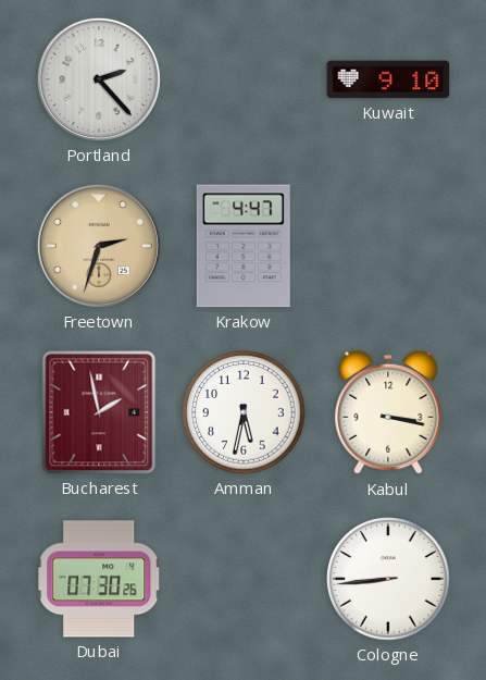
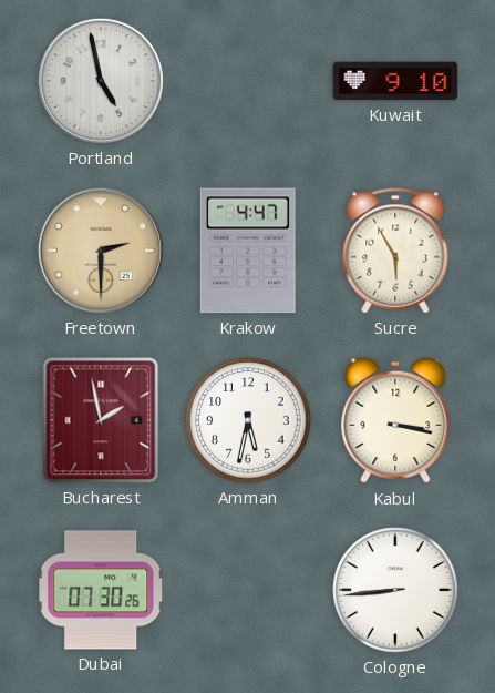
Portland: 2:23 -> 4:58
Freetown: 2:33 -> 2:30
Sucre: none -> 5:55
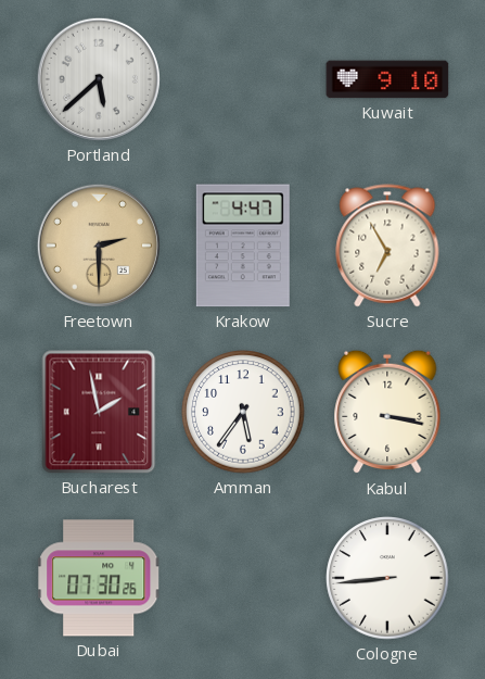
Portland: 4:58 -> 5:38
Sucre: 5:55 -> 6:55
Amman: 5:32 -> 5:36
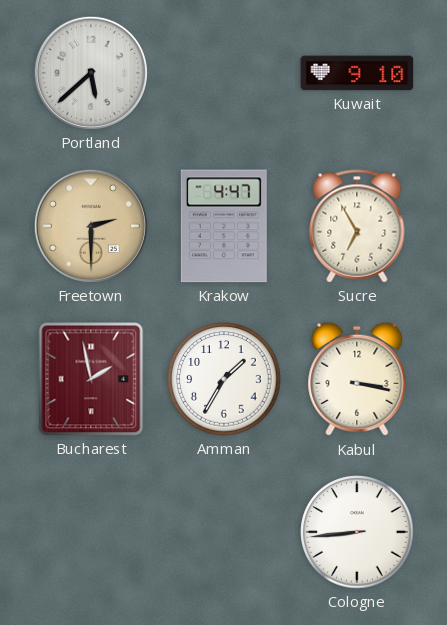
Amman: 5:36 -> 1:35
Dubai: 07:30 -> none
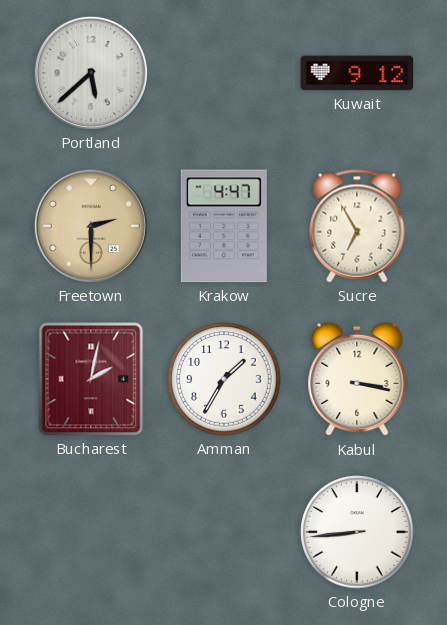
Kuwait: 9:10 -> 9:12
Bucharest: 1:58 -> 2:02
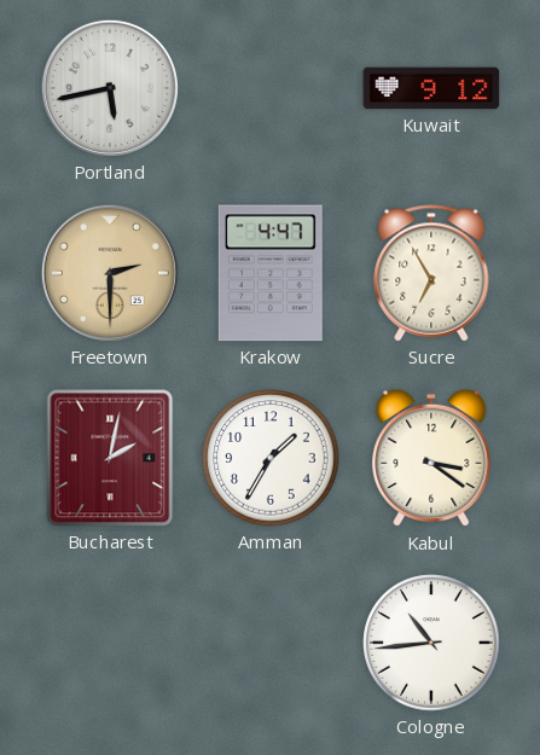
Portland: 5:38 -> 5:43
Kabul: 3:17 -> 3:21
Cologne: 8:44 -> 10:44
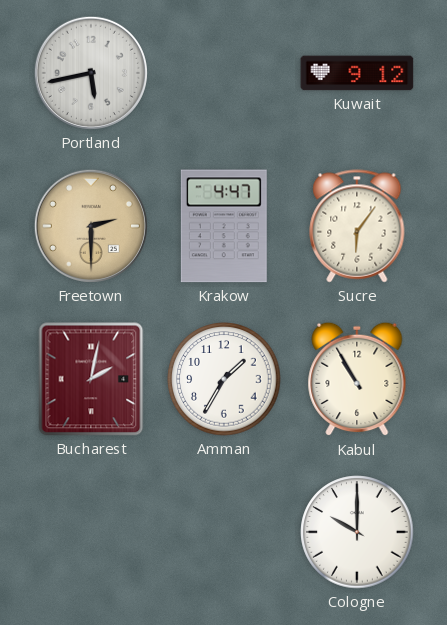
Sucre: 6:55 -> 6:06
Kabul: 3:21 -> 10:55
Cologne: 10:44 -> 10:00
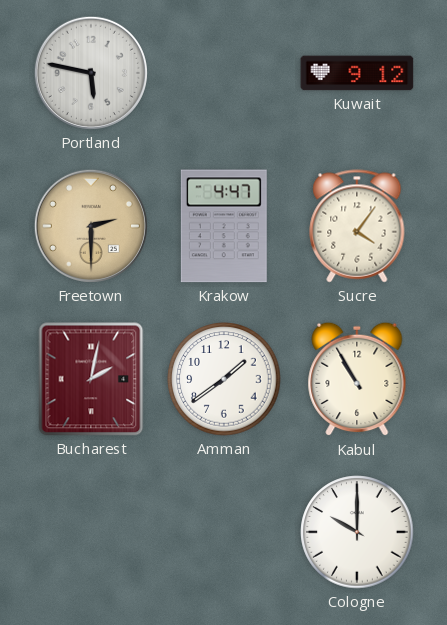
Portland: 5:43 -> 5:47
Sucre: 6:06 -> 4:06
Amman: 1:35 -> 1:39
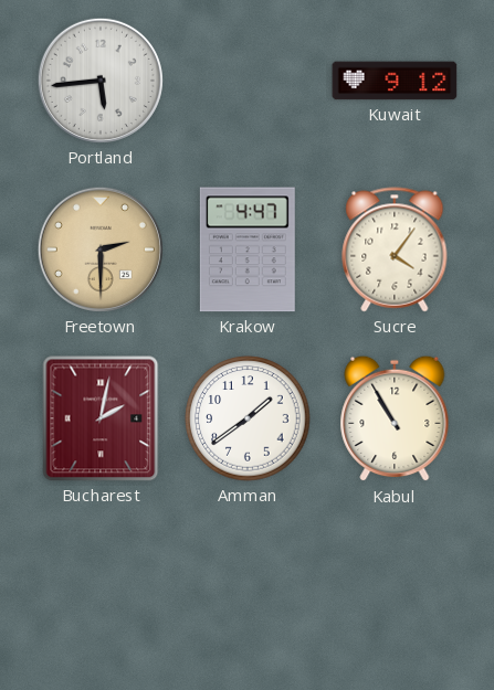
Portland: 5:47 -> 5:44
Cologne: 10:00 -> none
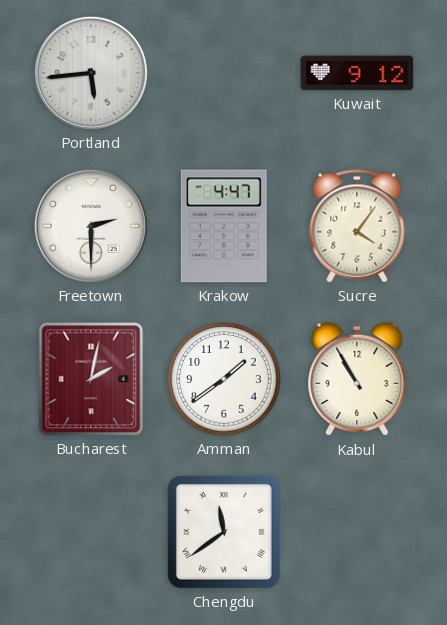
Freetown dial: champagne -> white
Chengdu: none -> 11:39
